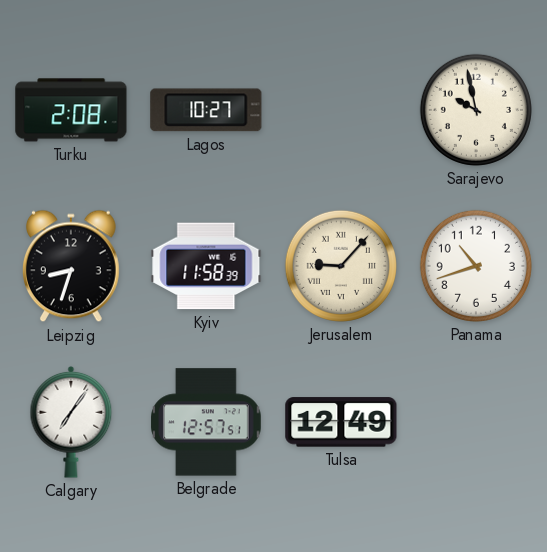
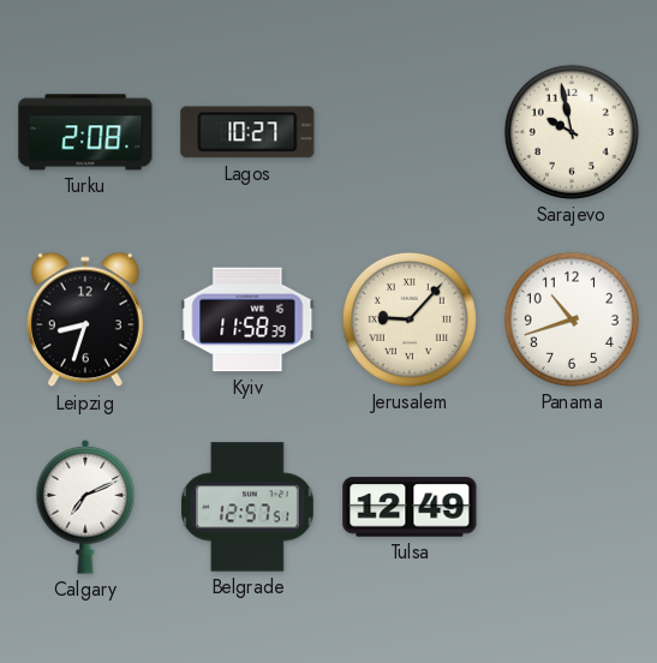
Calgary: 7:06 -> 7:11
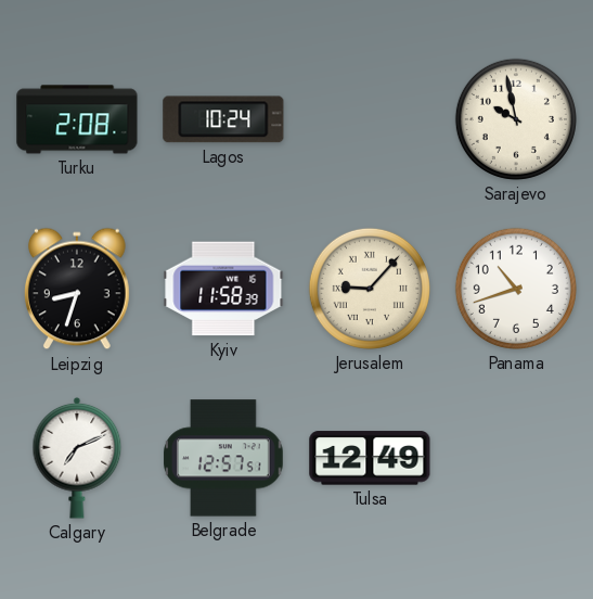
Lagos: 10:27 -> 10:24
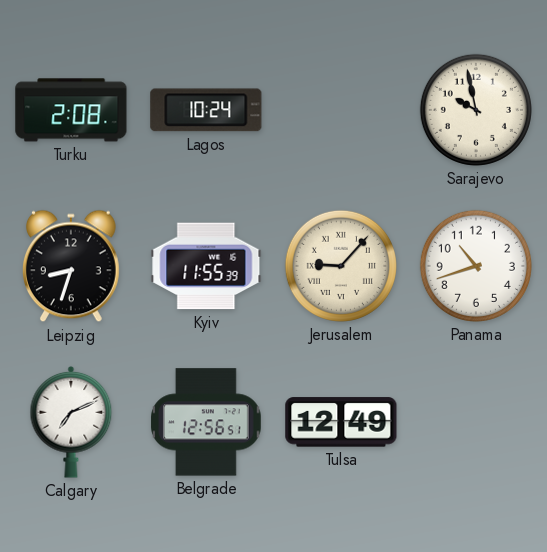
Kyiv: 11:58 -> 11:55
Belgrade: 12:57 -> 12:56
